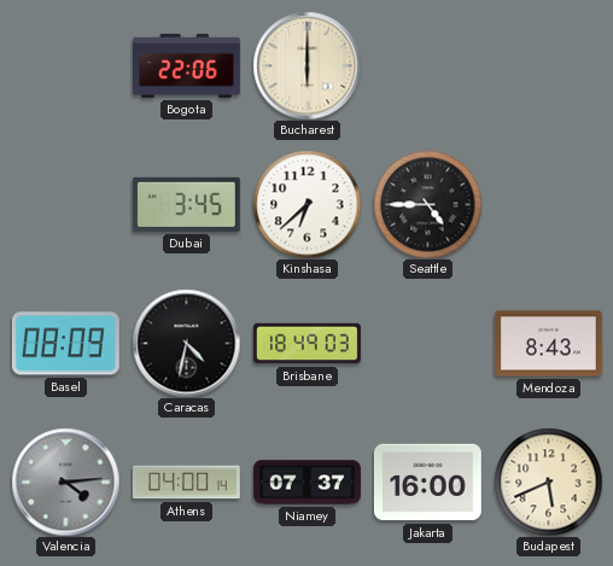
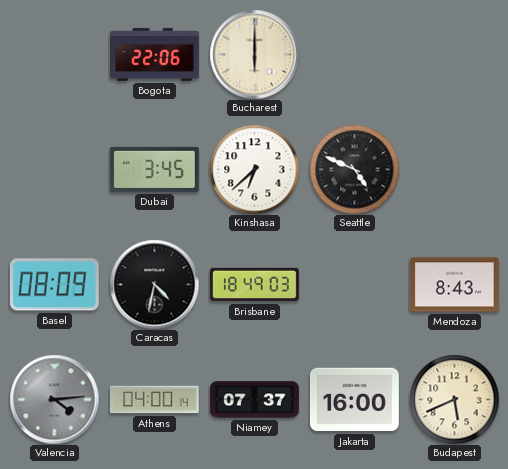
Seattle: 4:45 -> 4:49
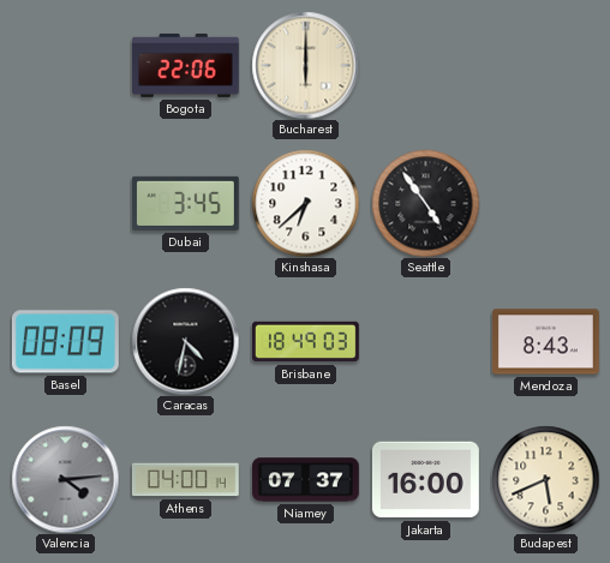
Seattle: 4:49 -> 4:54
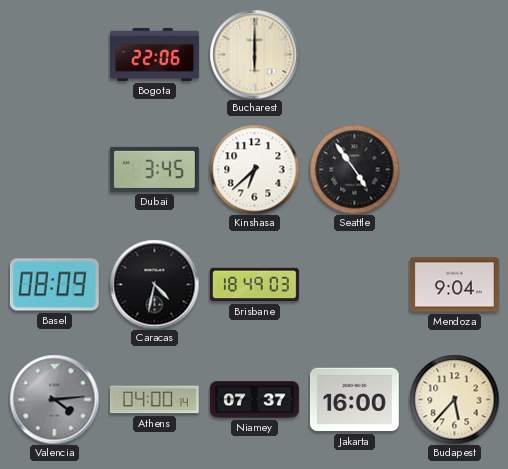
Mendoza: 8:43 -> 9:04
Budapest: 5:41 -> 5:37
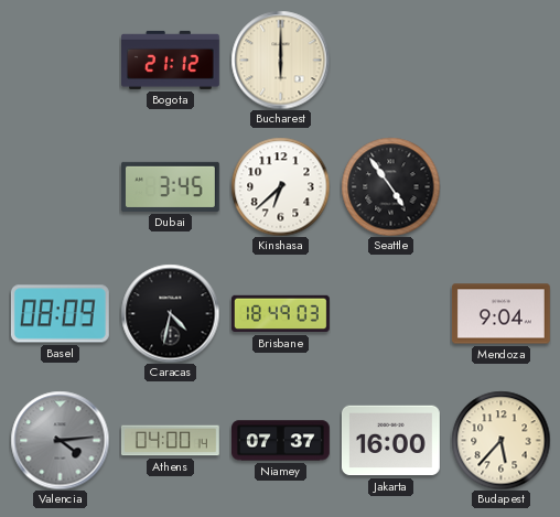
Bogota: 22:06 -> 21:12
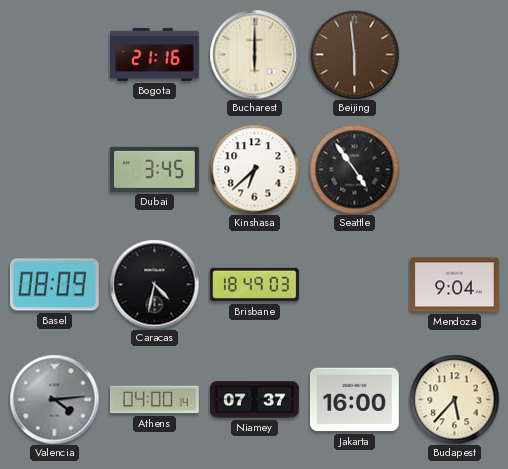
Bogota: 21:12 -> 21:16
Beijing: none -> 5:59
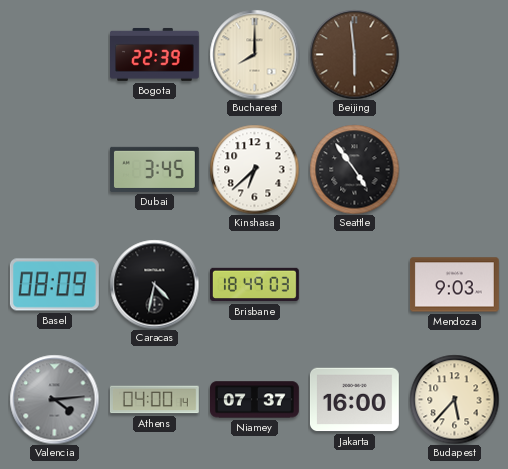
Bogota: 21:16 -> 22:39
Bucharest: 6:00 -> 8:00
Mendoza: 9:04 -> 9:03
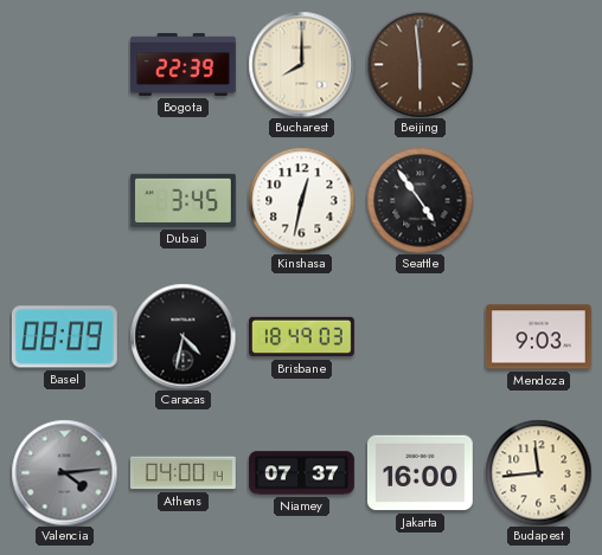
Kinshasa: 6:38 -> 12:32
Budapest: 5:37 -> 11:44
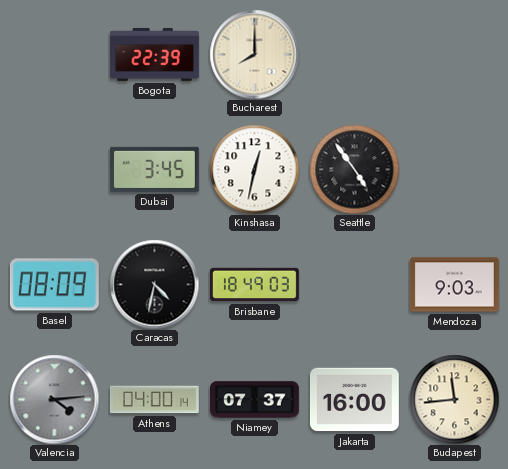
Beijing: 5:59 -> none
